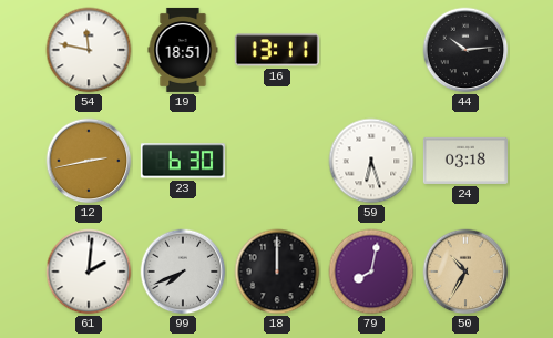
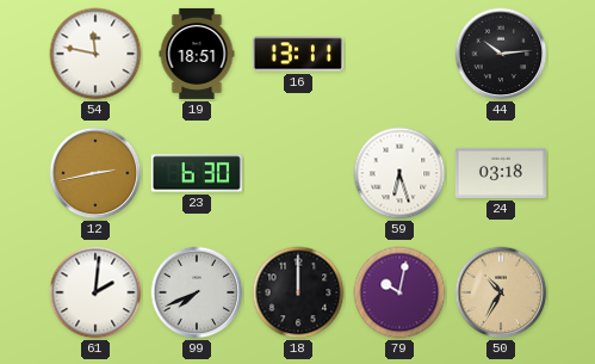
79: 8:02 -> 10:02
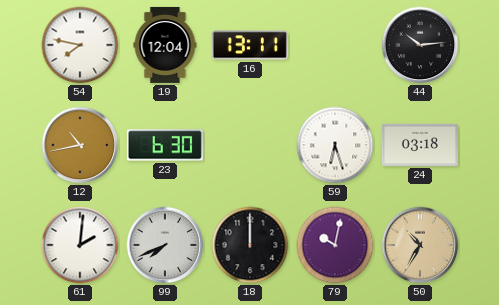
54: 11:47 -> 7:47
19: 18:51 -> 12:04
12: 2:43 -> 10:43
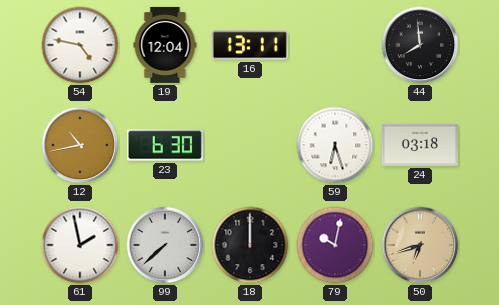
54: 7:47 -> 4:47
44: 10:14 -> 7:59
61: 2:01 -> 1:58
99: 7:41 -> 7:38
50: 10:35 -> 6:42
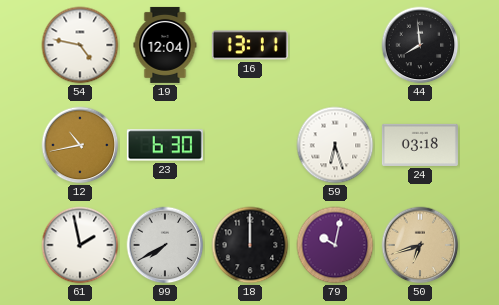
99: 7:38 -> 7:40
